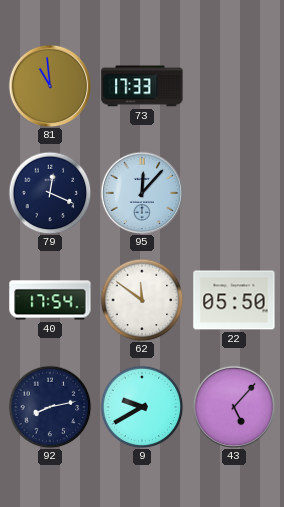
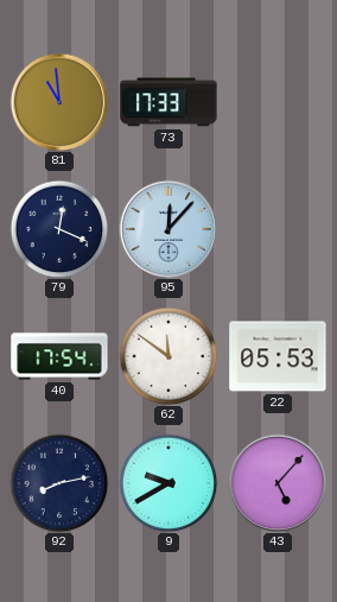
22: 05:50 -> 05:53
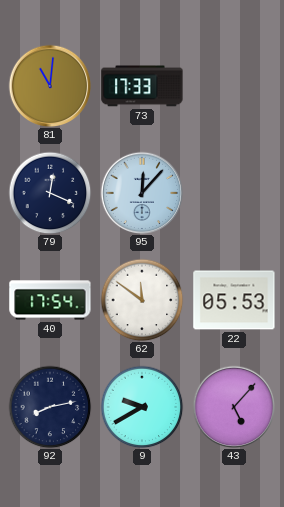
81: 10:59 -> 11:01
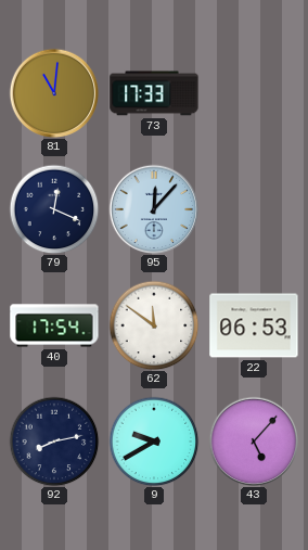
22: 05:53 -> 06:53
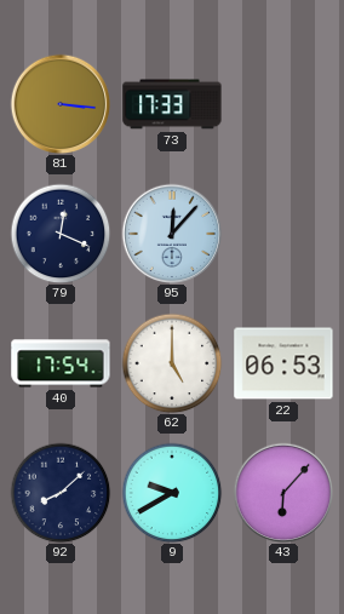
81: 11:01 -> 3:16
62: 11:51 -> 5:00
92: 8:13 -> 8:08
43: 5:07 -> 6:07
